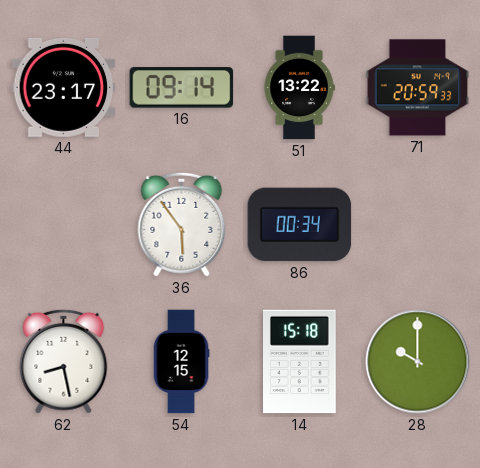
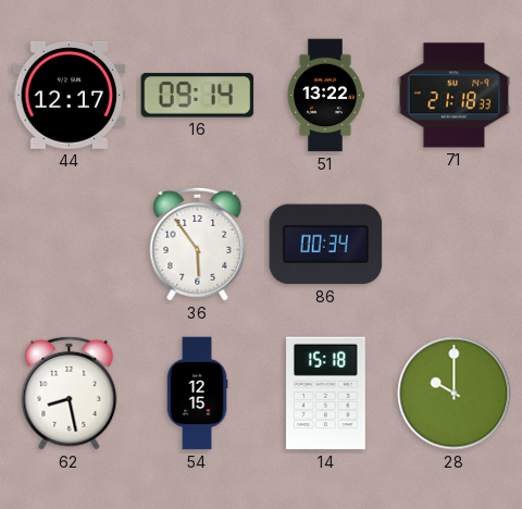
44: 23:17 -> 12:17
71: 20:59 -> 21:18
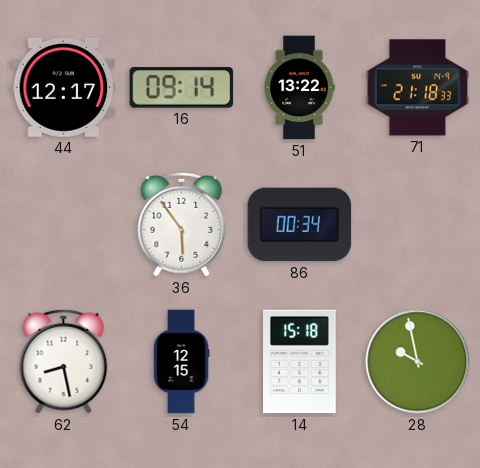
28: 10:00 -> 9:58
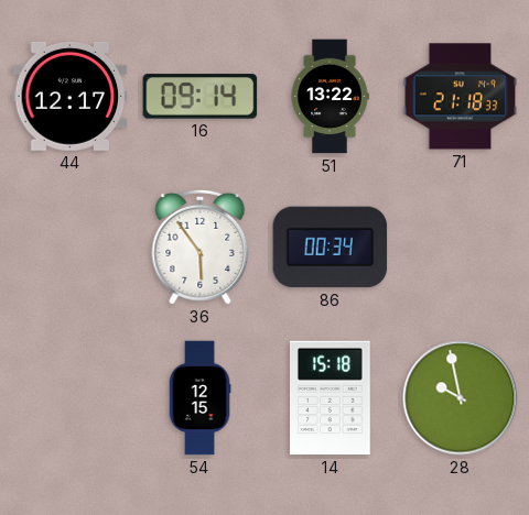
62: 8:28 -> none
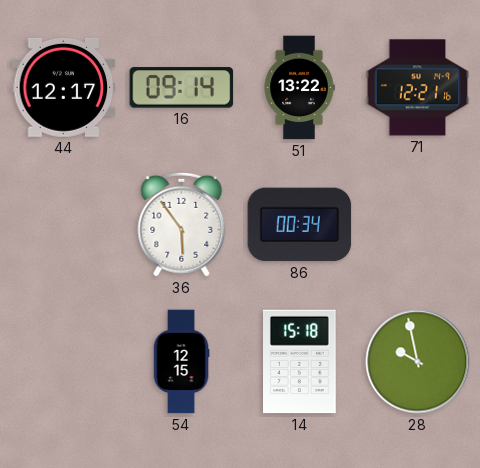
71: 21:18 -> 12:21
